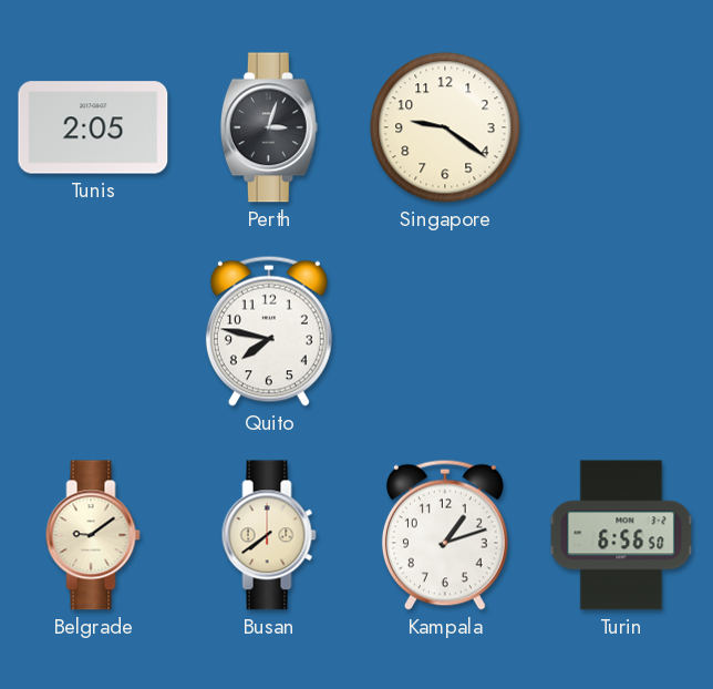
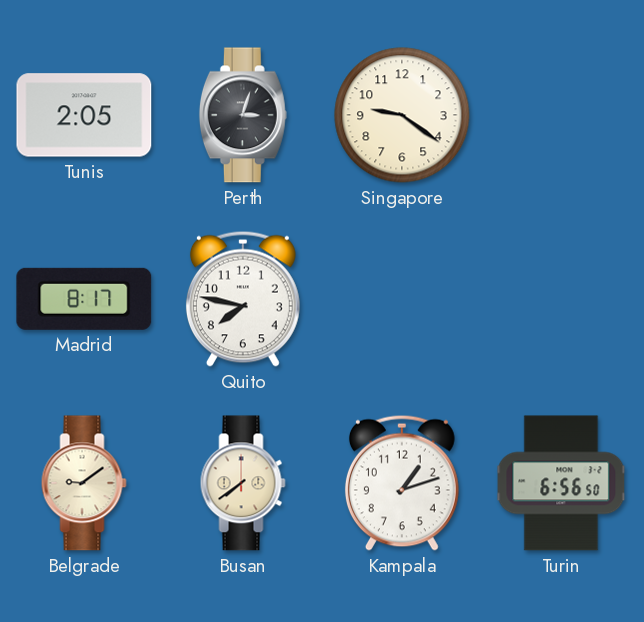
Madrid: none -> 8:17
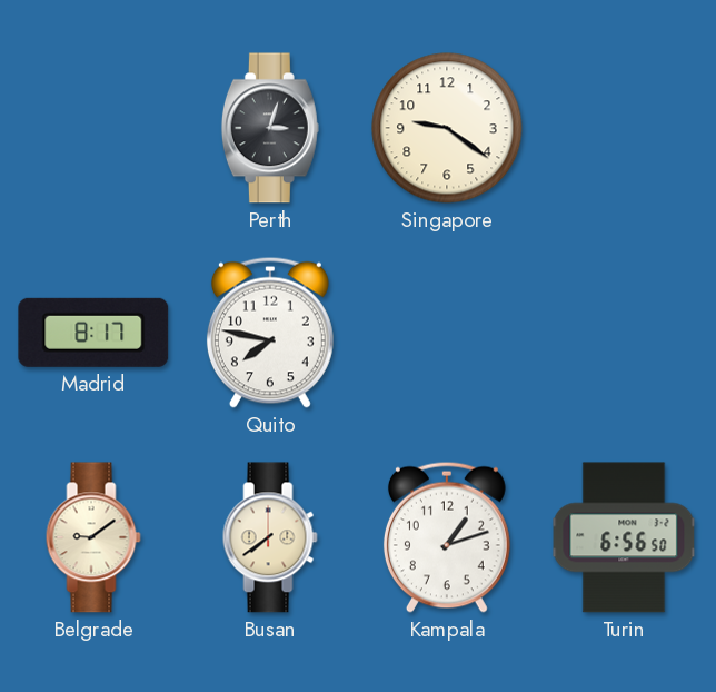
Tunis: 2:05 -> none
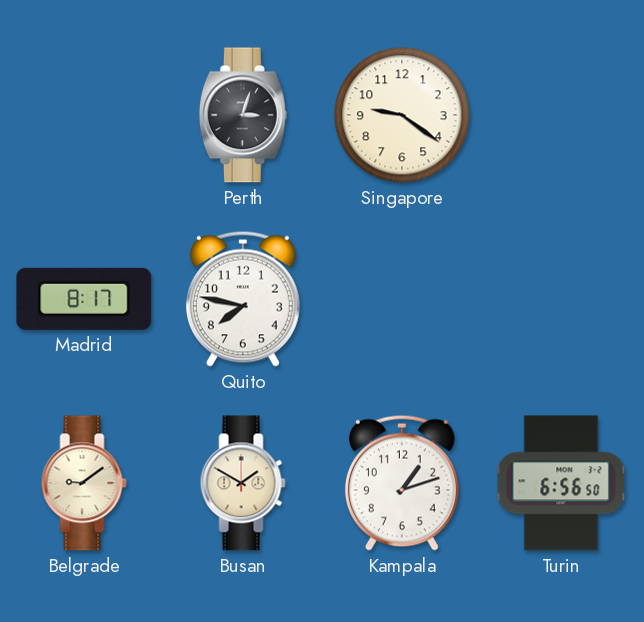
Busan: 7:39 -> 1:50
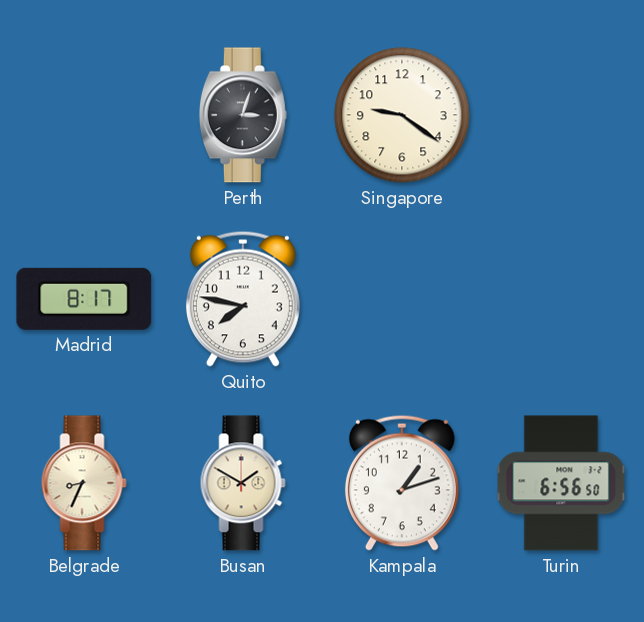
Belgrade: 9:09 -> 8:34
